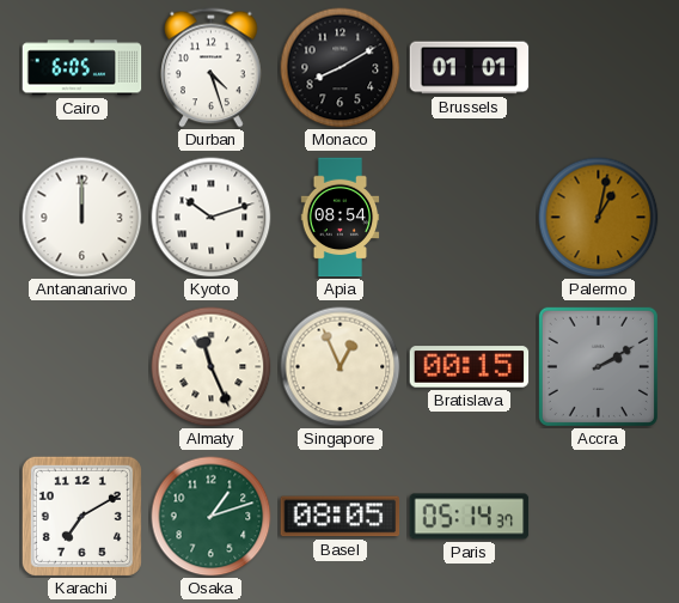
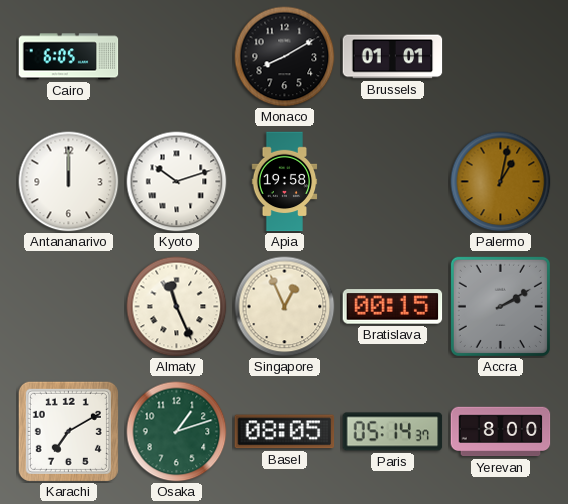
Durban: 4:27 -> none
Apia: 08:54 -> 19:58
Yerevan: none -> 8:00
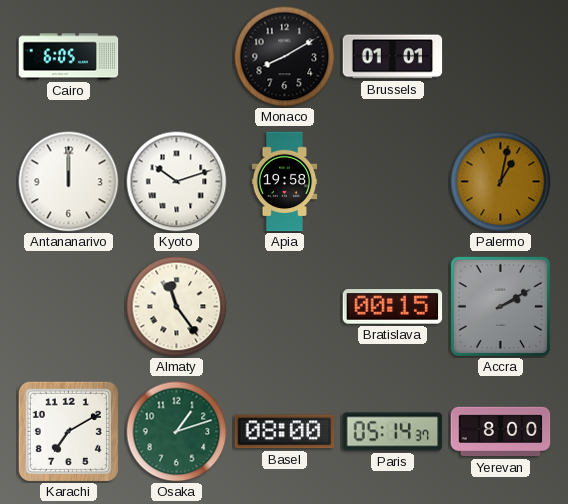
Almaty: 11:26 -> 11:24
Singapore: 12:56 -> none
Basel: 08:05 -> 08:00
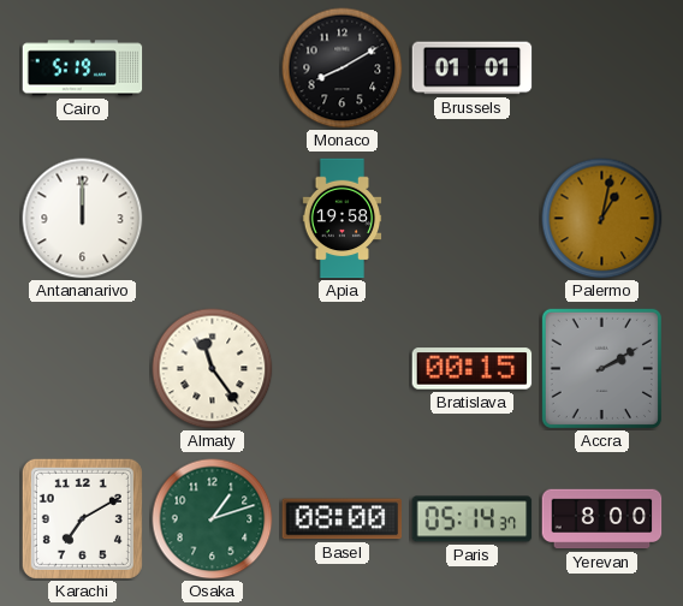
Cairo: 6:05 -> 5:19
Kyoto: 10:12 -> none
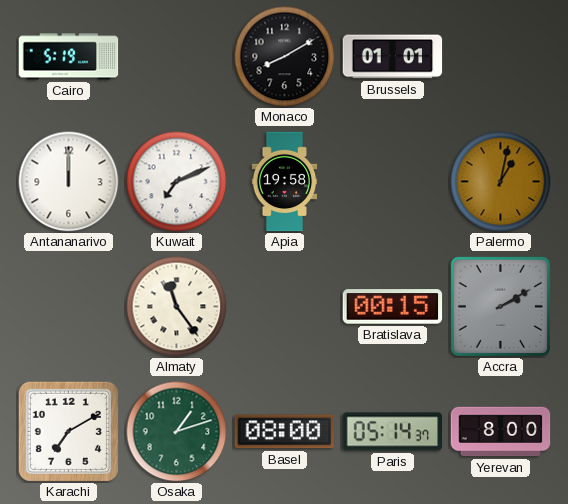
Kuwait: none -> 7:11
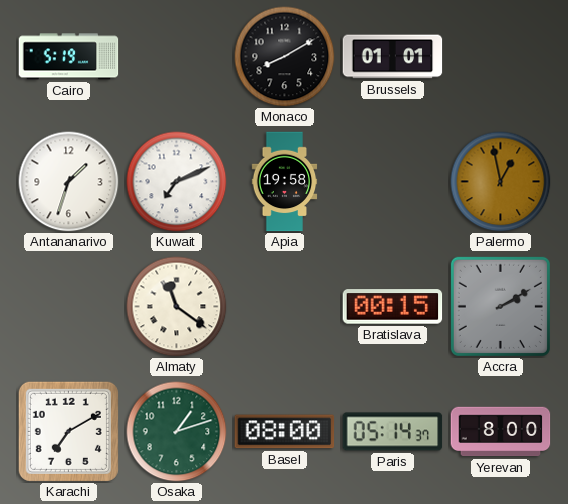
Antananarivo: 12:00 -> 1:33
Palermo: 1:02 -> 12:58
Almaty: 11:24 -> 11:21
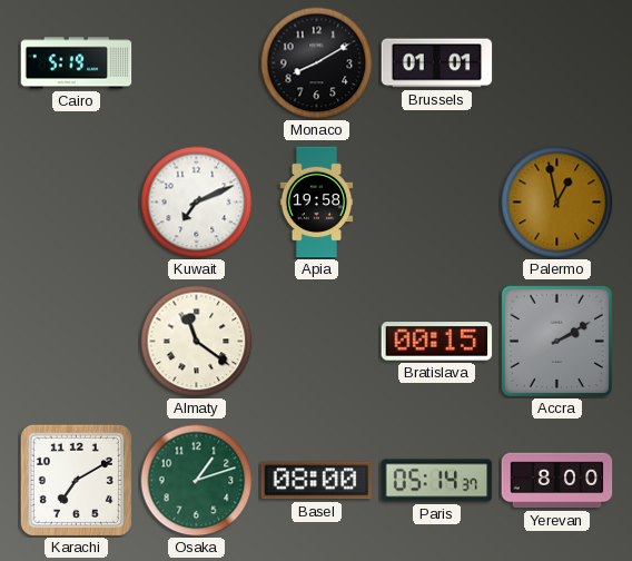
Antananarivo: 1:33 -> none
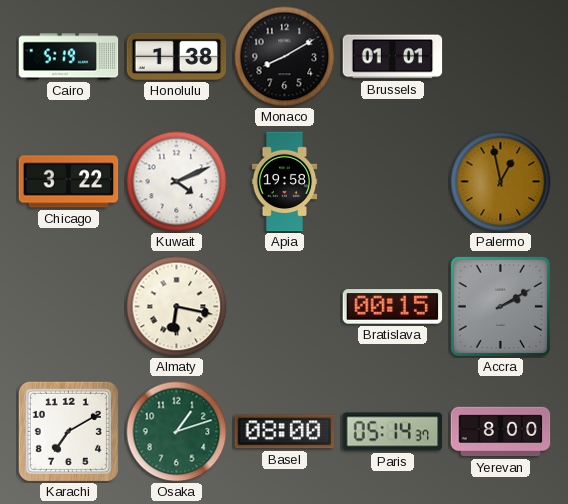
Honolulu: none -> 1:38
Chicago: none -> 3:22
Kuwait: 7:11 -> 4:11
Almaty: 11:21 -> 6:17
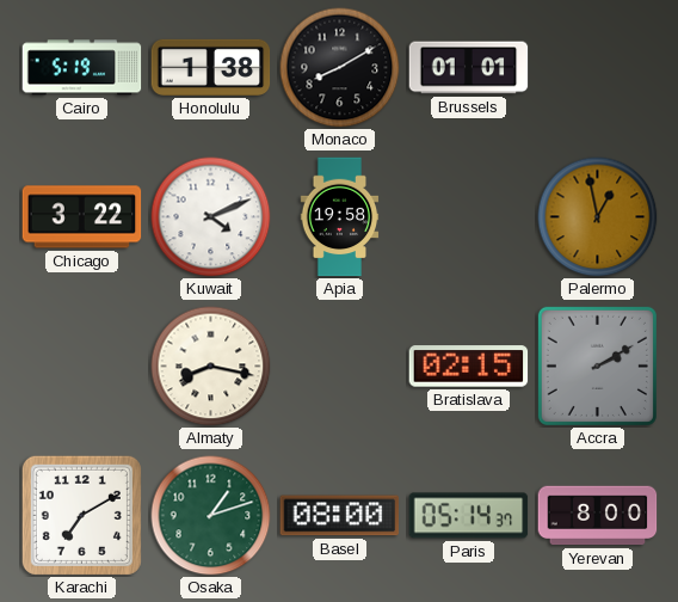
Almaty: 6:17 -> 8:17
Bratislava: 00:15 -> 02:15
